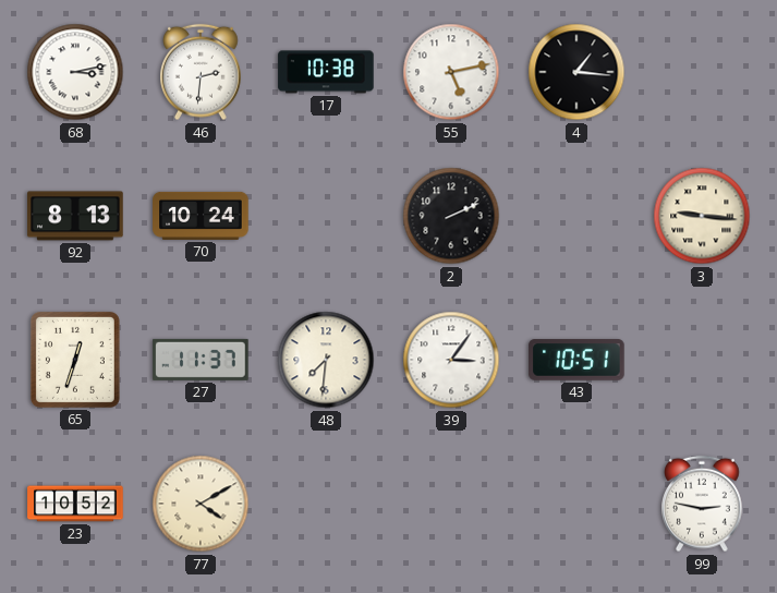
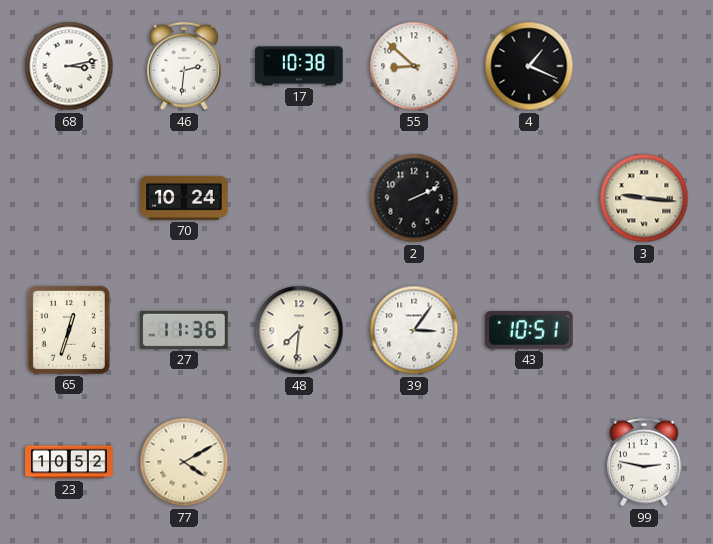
55: 5:13 -> 8:52
4: 1:16 -> 1:19
92: 8:13 -> none
27: 11:37 -> 11:36
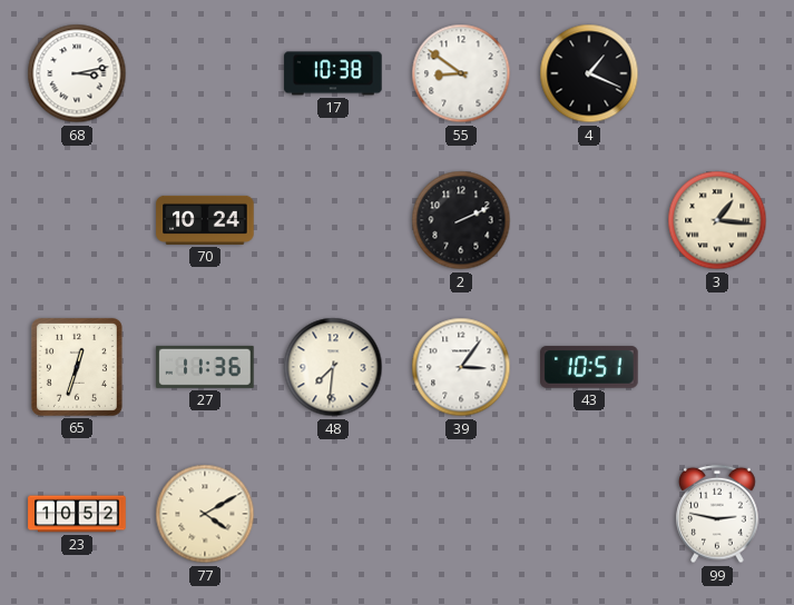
46: 2:31 -> none
55: 8:52 -> 8:51
3: 9:16 -> 1:16
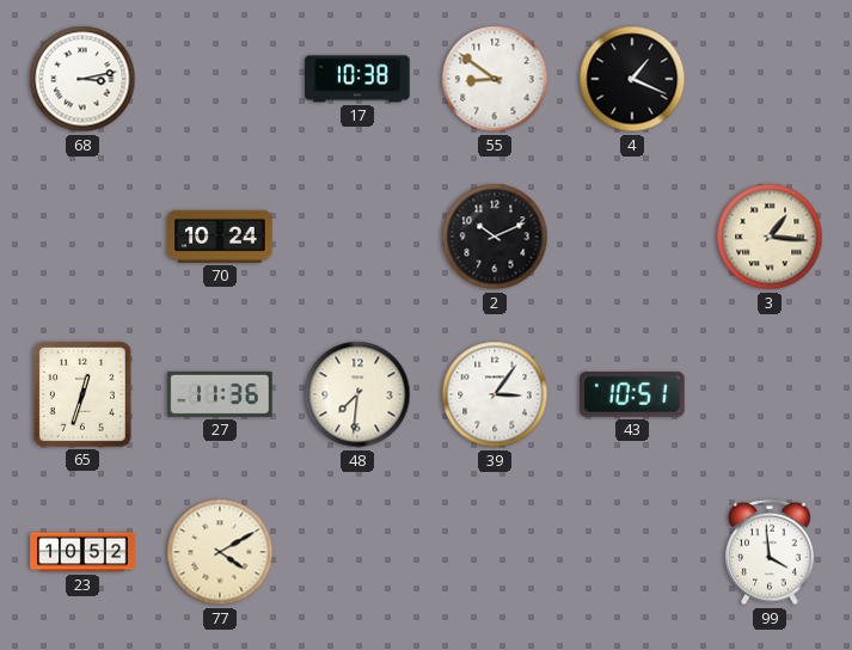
2: 2:11 -> 10:11
99: 2:47 -> 3:59
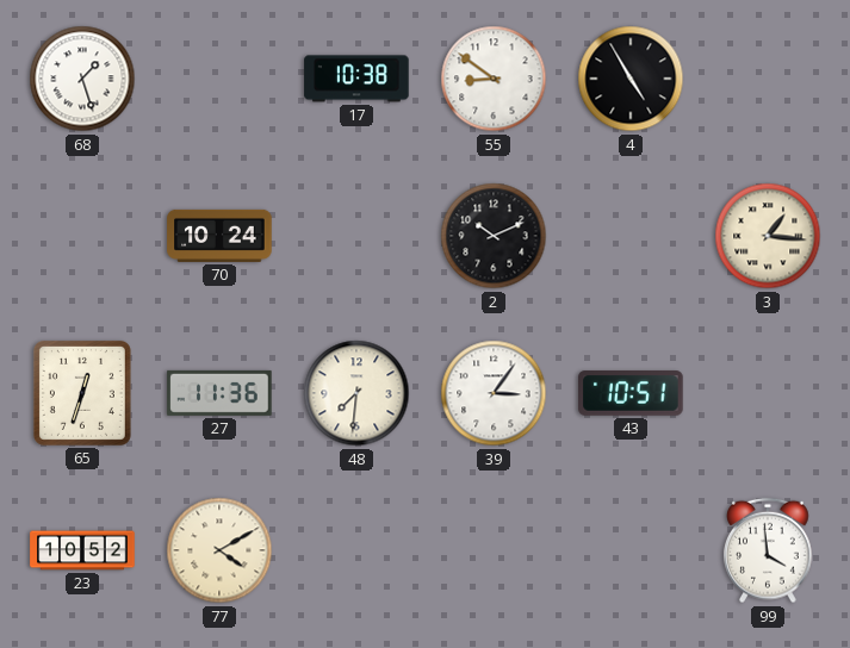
68: 3:13 -> 1:27
4: 1:19 -> 4:55
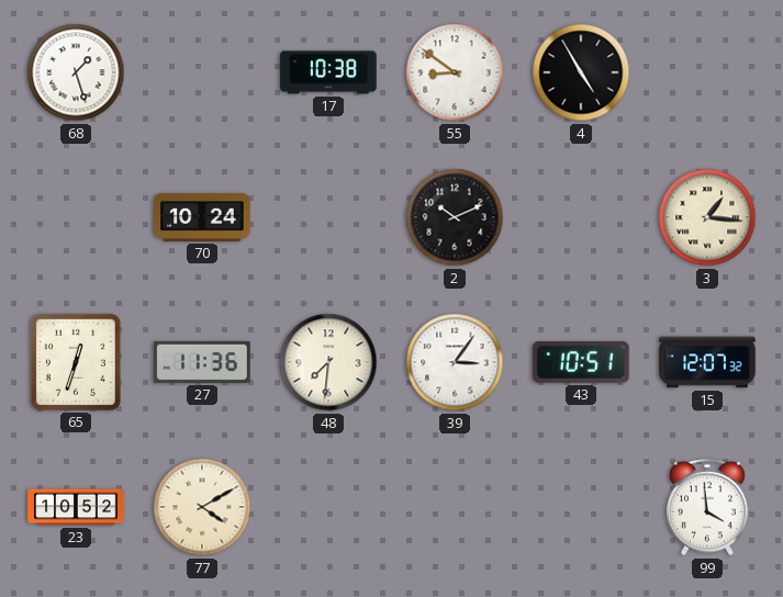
15: none -> 12:07
